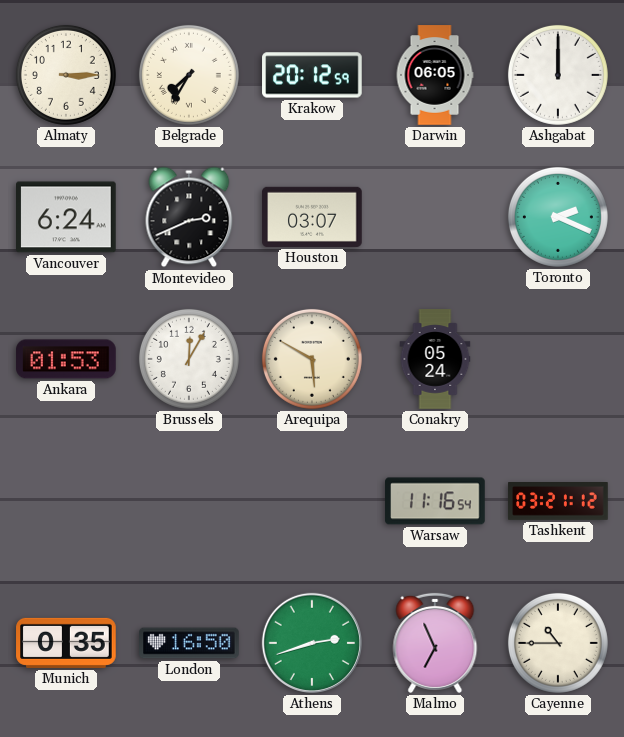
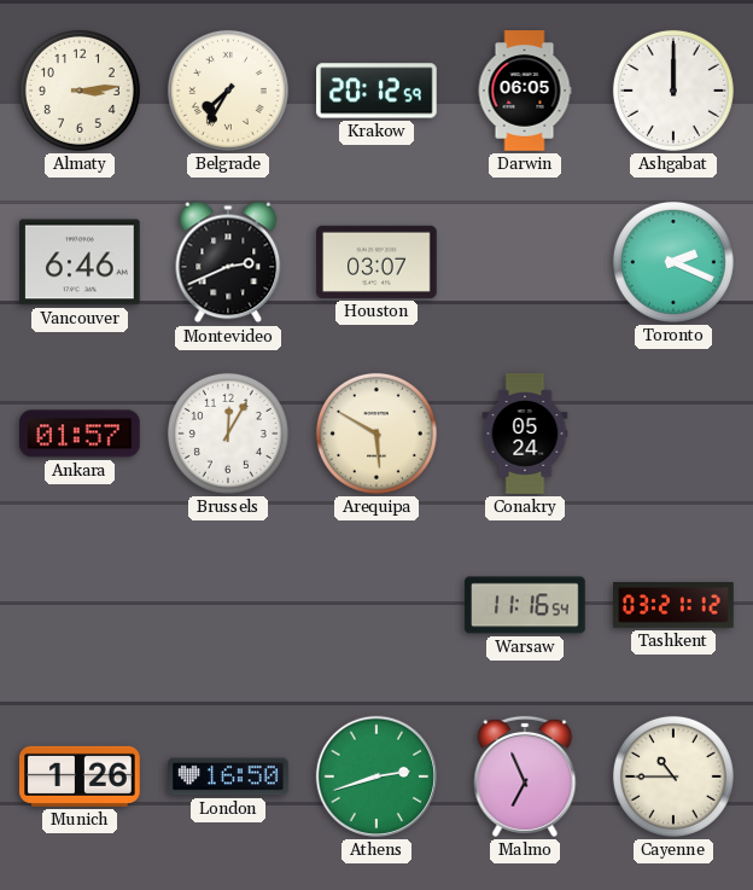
Almaty: 3:15 -> 3:14
Vancouver: 6:24 -> 6:46
Ankara: 01:53 -> 01:57
Munich: 0:35 -> 1:26
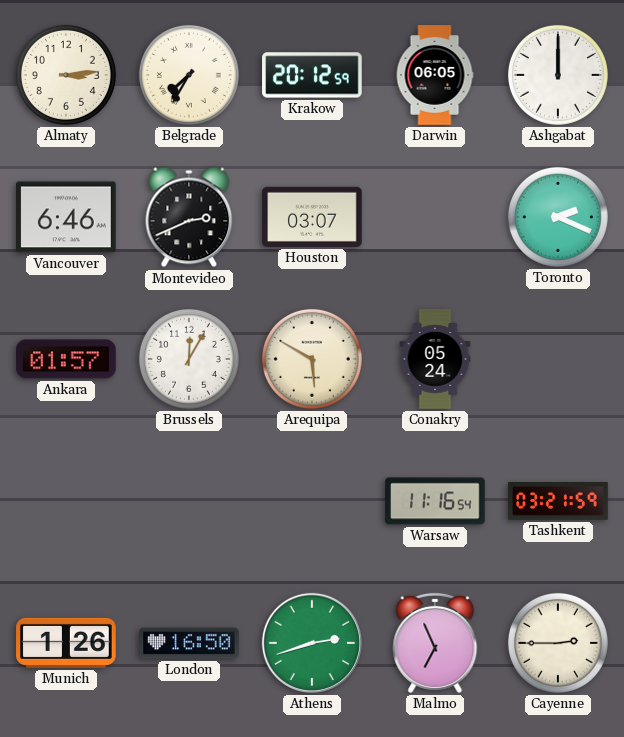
Tashkent: 03:21:12 -> 03:21:59
Cayenne: 10:45 -> 2:45
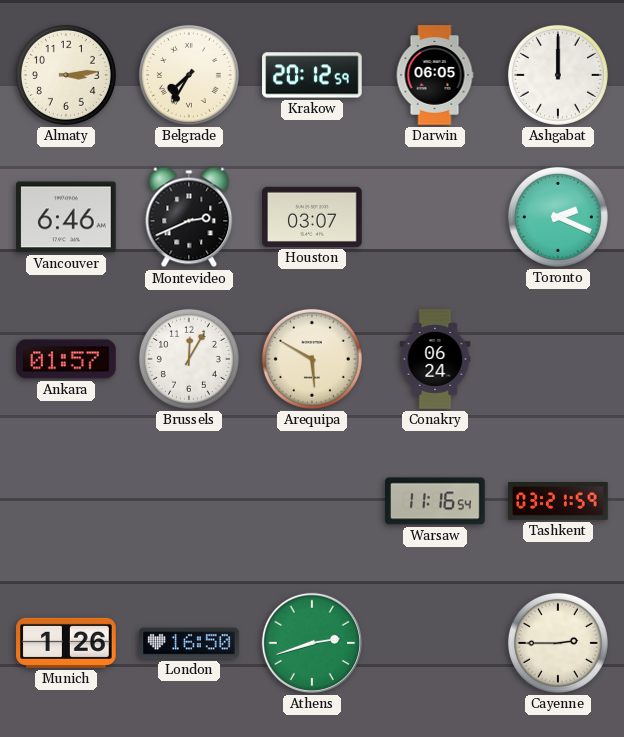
Conakry: 05:24 -> 06:24
Malmo: 6:56 -> none
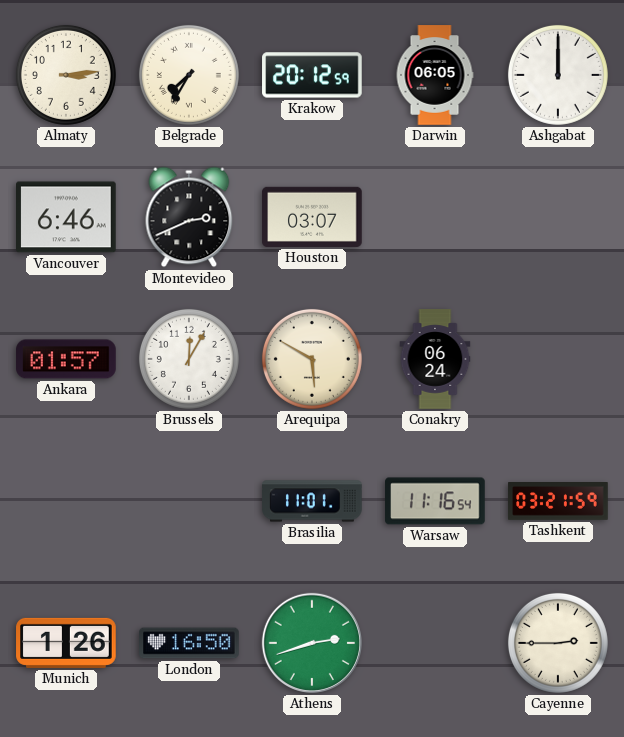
Toronto: 2:19 -> none
Brasilia: none -> 11:01
